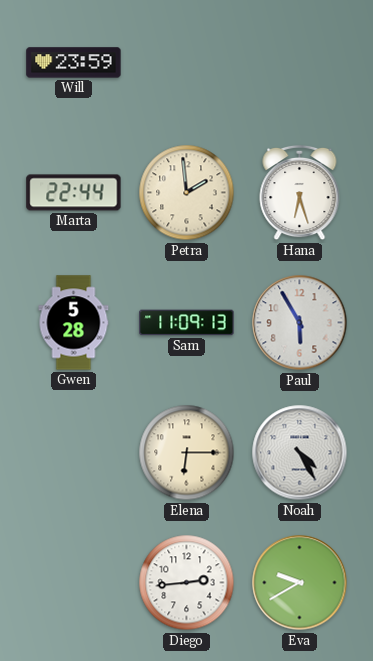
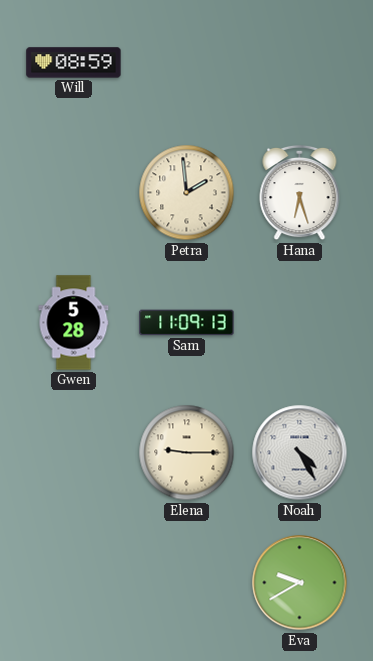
Will: 23:59 -> 08:59
Marta: 22:44 -> none
Paul: 5:55 -> none
Elena: 6:15 -> 9:15
Diego: 2:44 -> none
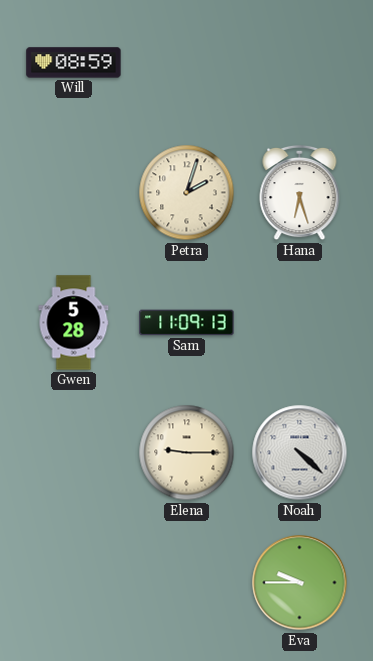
Petra: 1:59 -> 2:03
Noah: 4:25 -> 4:22
Eva: 9:40 -> 9:45
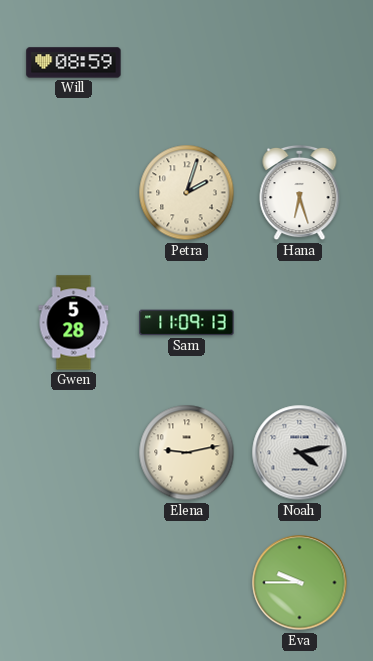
Elena: 9:15 -> 9:13
Noah: 4:22 -> 4:13
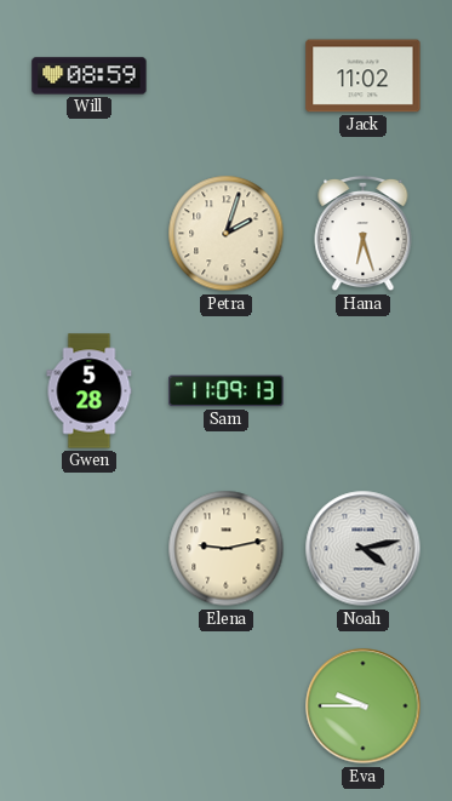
Jack: none -> 11:02
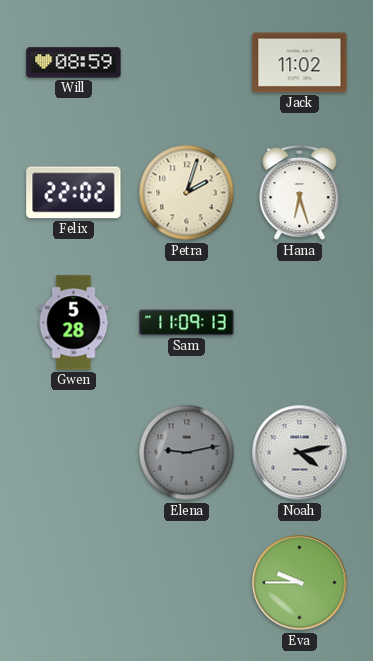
Felix: none -> 22:02
Elena dial: cream -> grey
